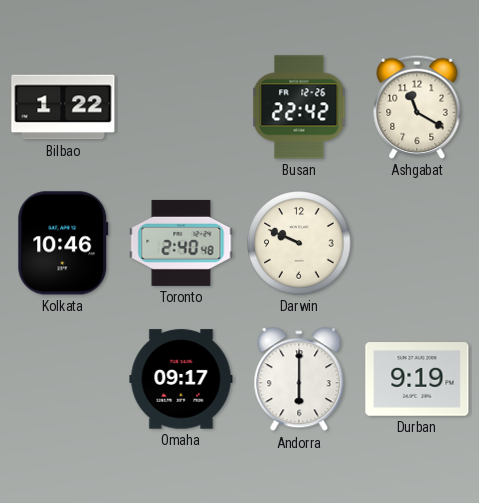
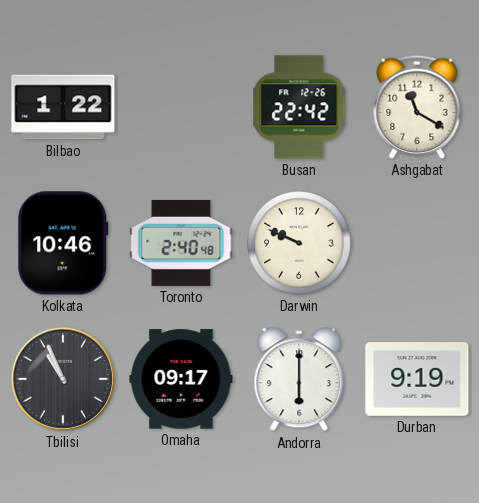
Tbilisi: none -> 10:56
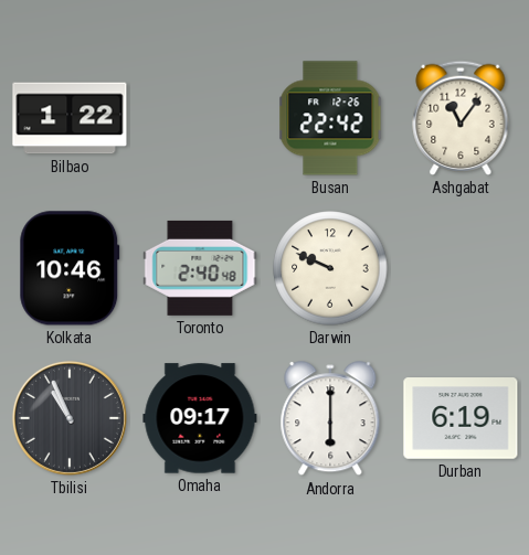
Ashgabat: 11:20 -> 11:06
Durban: 9:19 -> 6:19
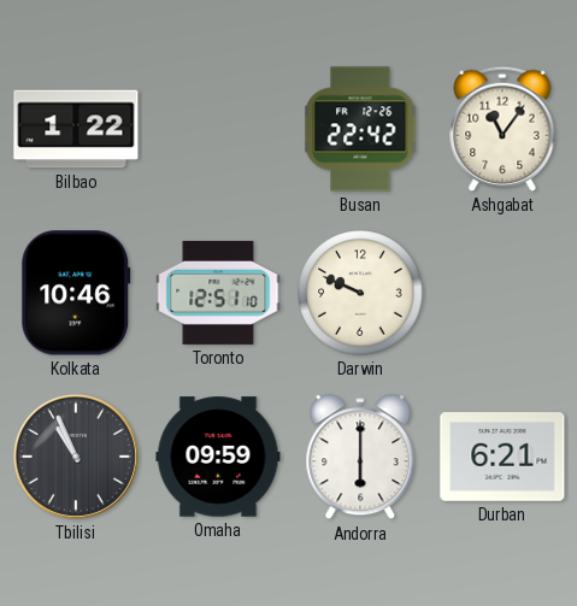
Toronto: 2:40 -> 12:51
Omaha: 09:17 -> 09:59
Durban: 6:19 -> 6:21
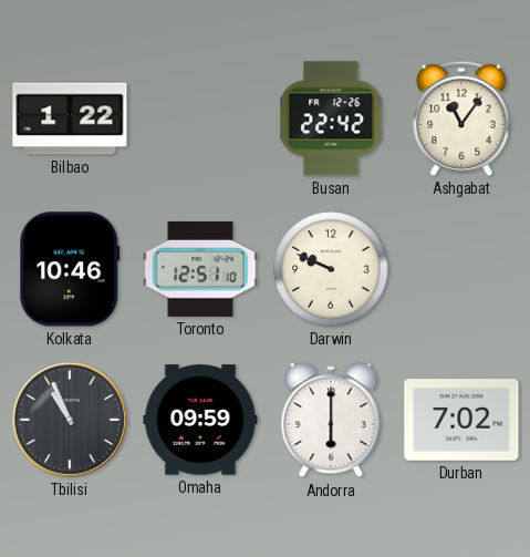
Durban: 6:21 -> 7:02
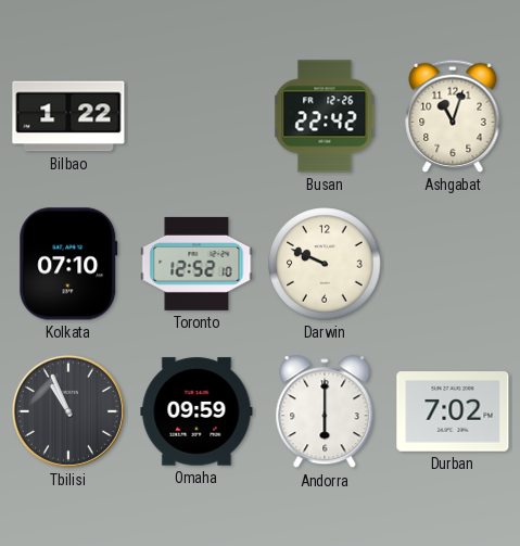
Ashgabat: 11:06 -> 11:03
Kolkata: 10:46 -> 07:10
Toronto: 12:51 -> 12:52
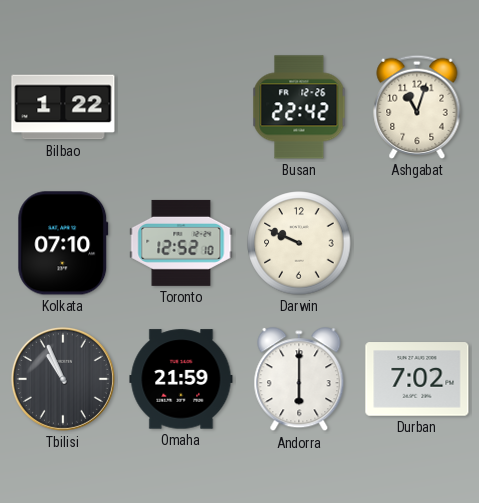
Omaha: 09:59 -> 21:59
